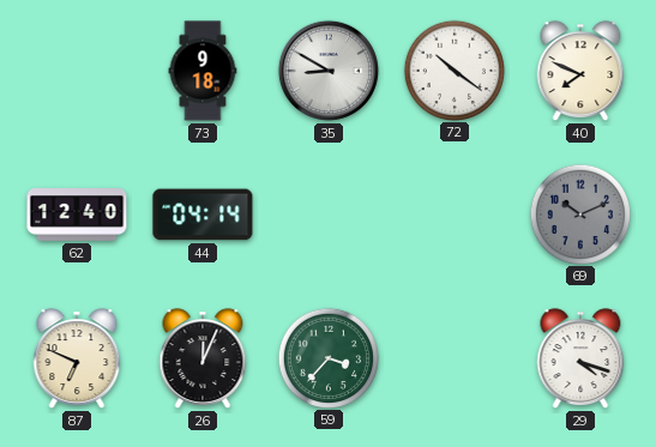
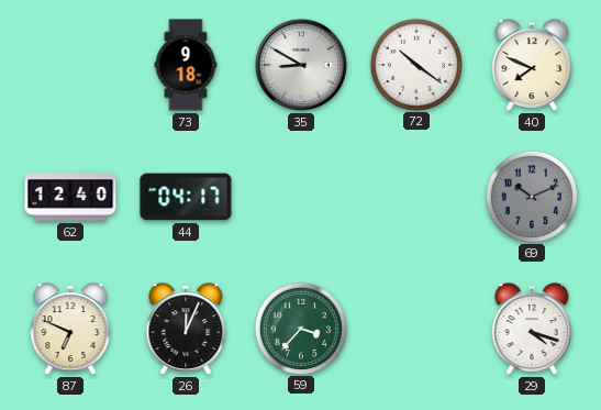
44: 04:14 -> 04:17
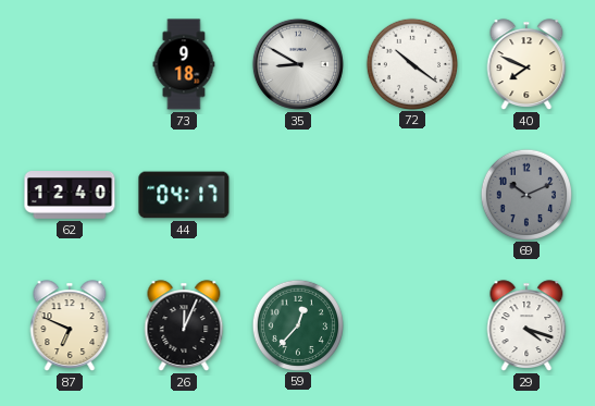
59: 3:37 -> 12:37
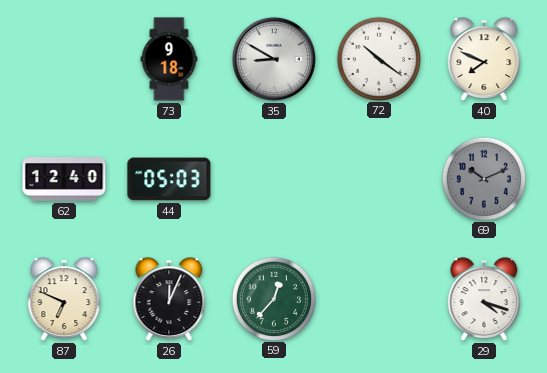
44: 04:17 -> 05:03
